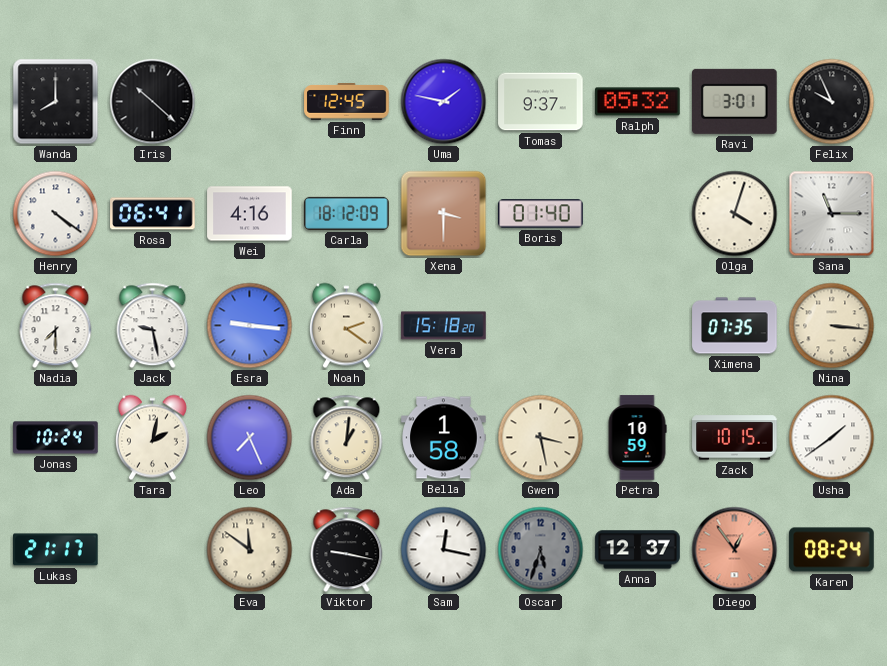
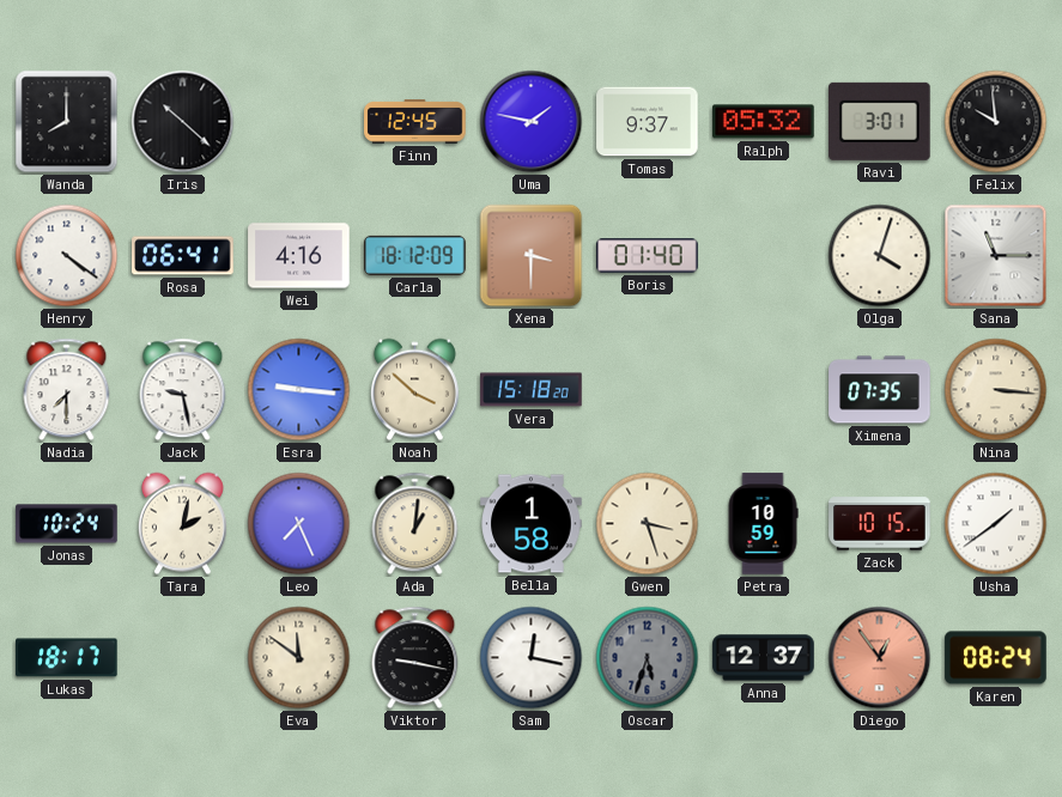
Felix: 9:56 -> 9:59
Noah: 2:21 -> 3:52
Gwen: 3:28 -> 3:27
Lukas: 21:17 -> 18:17
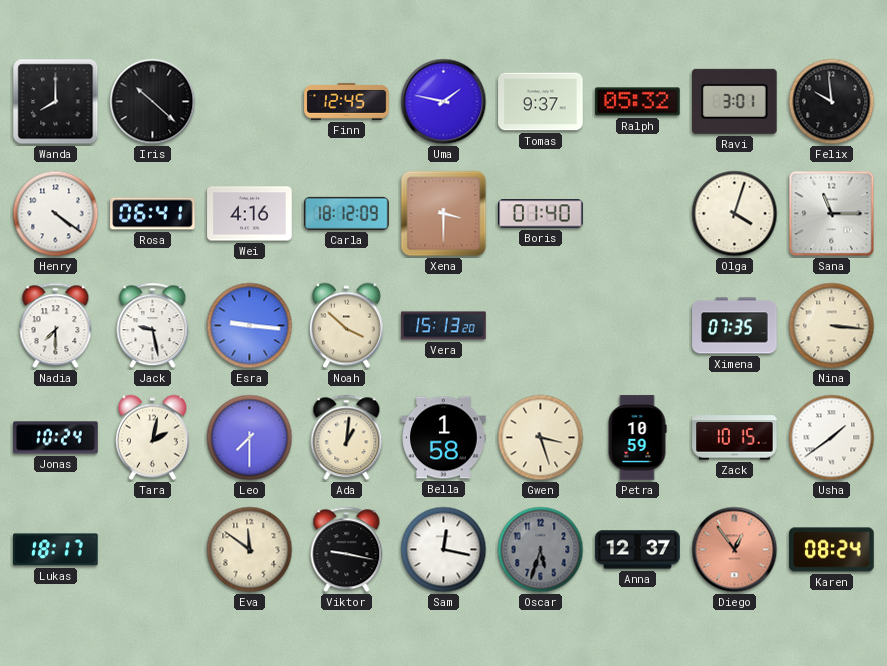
Vera: 15:18 -> 15:13
Leo: 7:26 -> 7:30
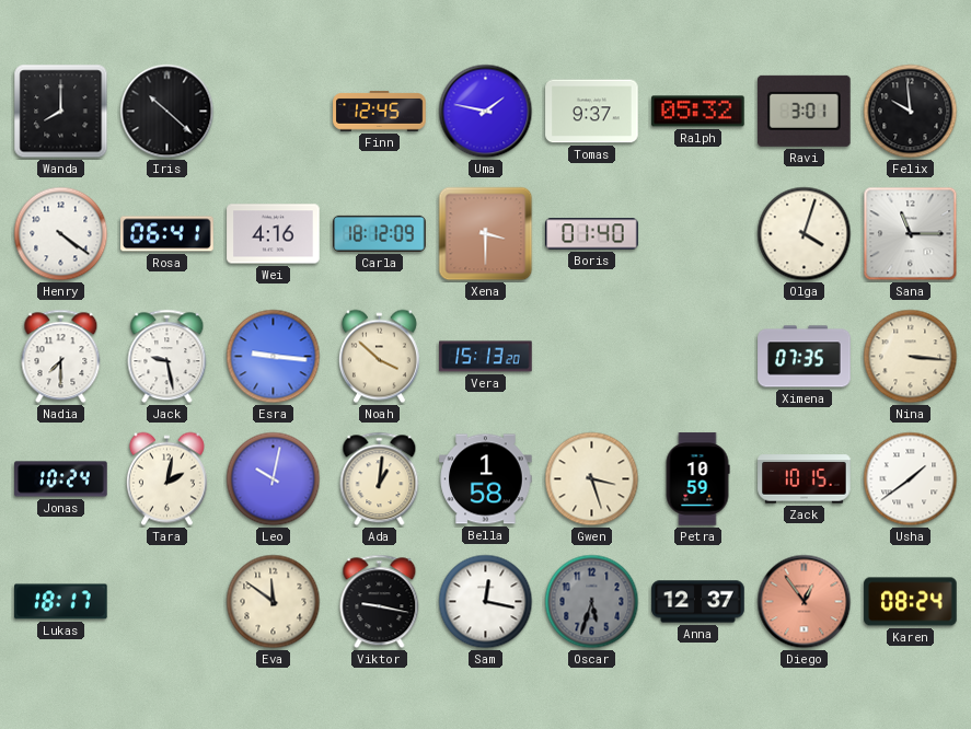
Leo: 7:30 -> 10:02
